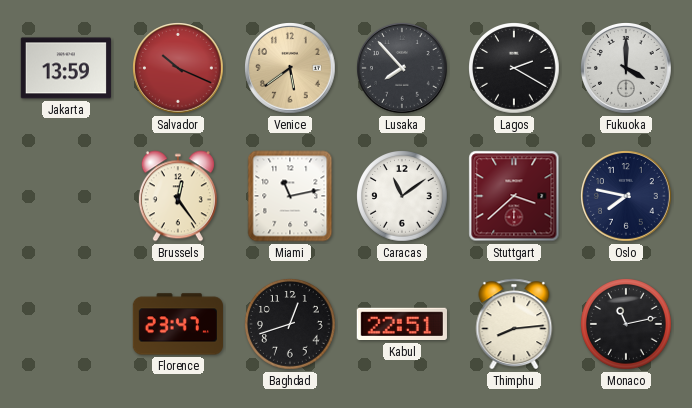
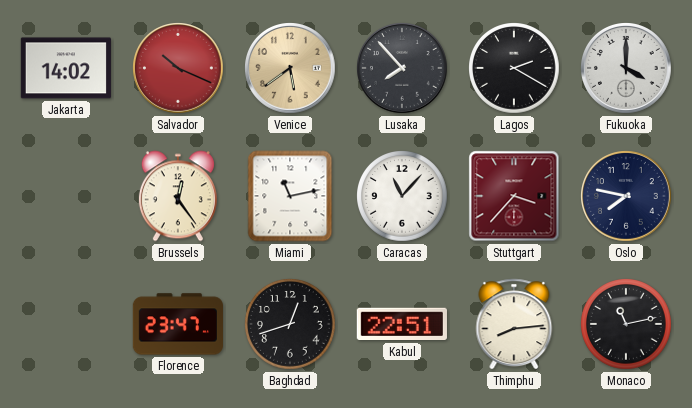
Jakarta: 13:59 -> 14:02
Caracas: 11:09 -> 11:07
Stuttgart: 3:38 -> 3:37
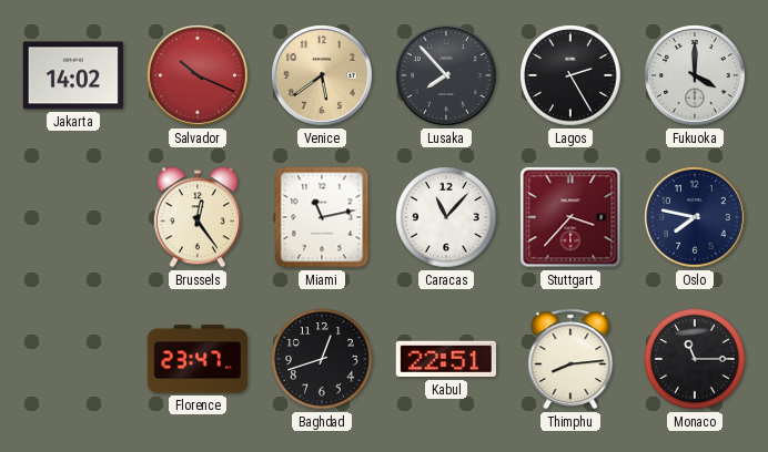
Lagos: 2:20 -> 2:25
Monaco: 11:13 -> 11:15
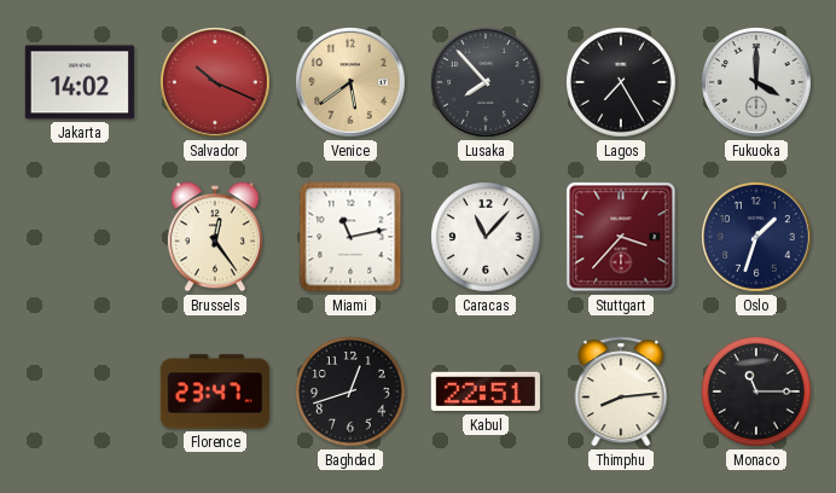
Lagos: 2:25 -> 7:25
Oslo: 7:47 -> 1:33
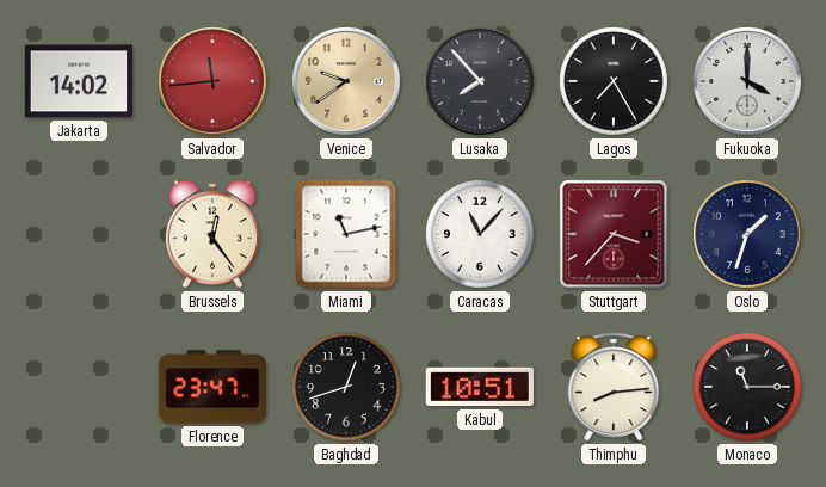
Salvador: 10:19 -> 11:44
Venice: 5:39 -> 9:39
Kabul: 22:51 -> 10:51
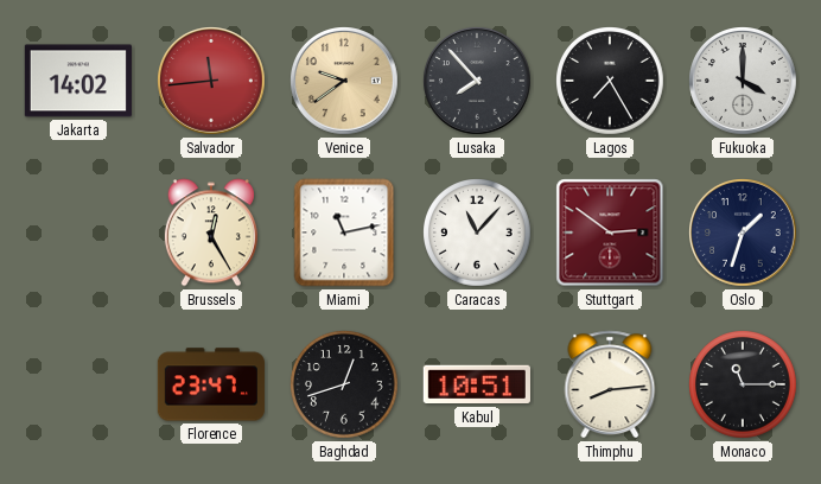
Brussels: 12:24 -> 12:25
Stuttgart: 3:37 -> 2:51
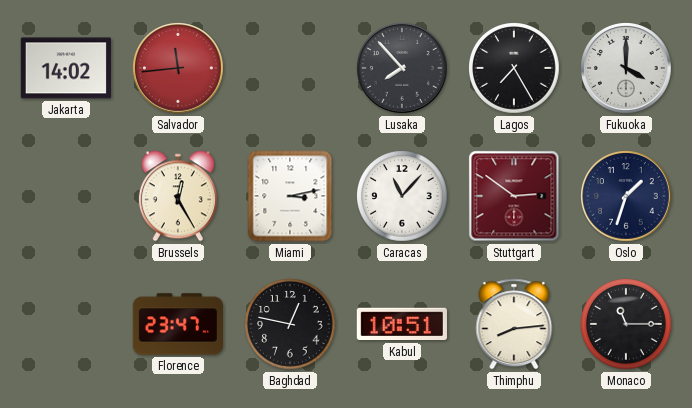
Venice: 9:39 -> none
Miami: 11:13 -> 3:13
Baghdad: 12:42 -> 12:47
